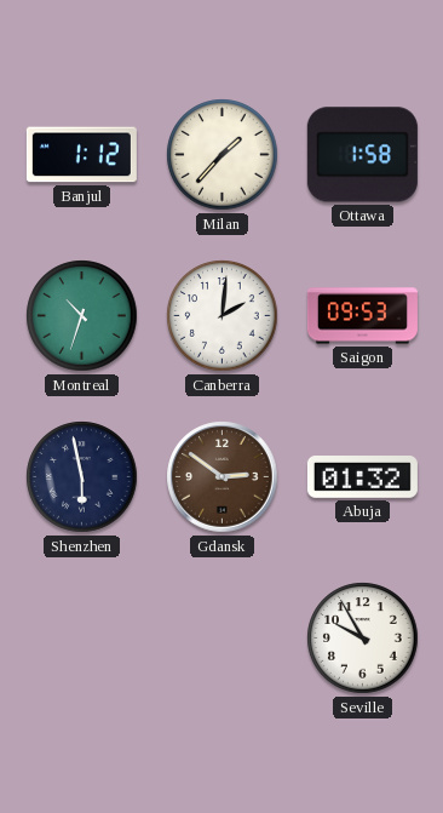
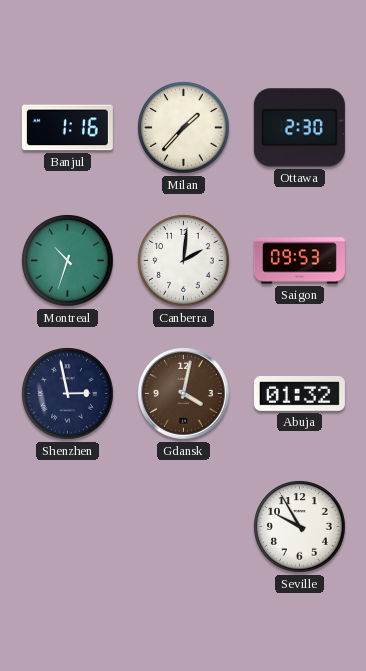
Banjul: 1:12 -> 1:16
Ottawa: 1:58 -> 2:30
Shenzhen: 5:58 -> 2:58
Gdansk: 2:51 -> 4:02
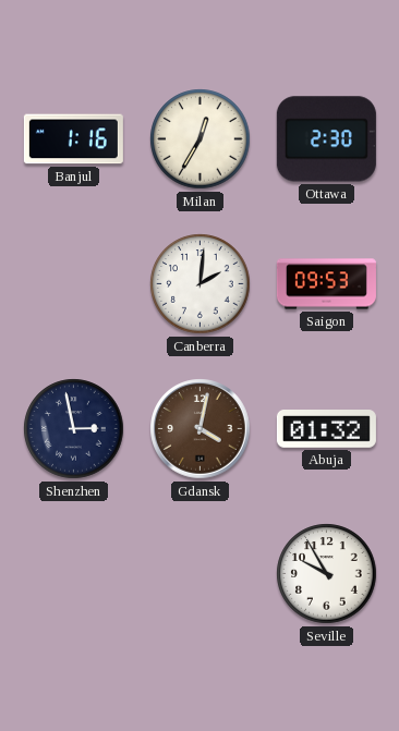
Milan: 1:37 -> 12:35
Montreal: 10:33 -> none
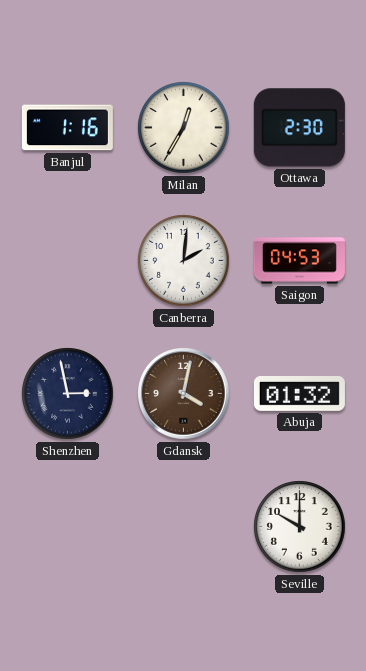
Saigon: 09:53 -> 04:53
Seville: 9:55 -> 10:00
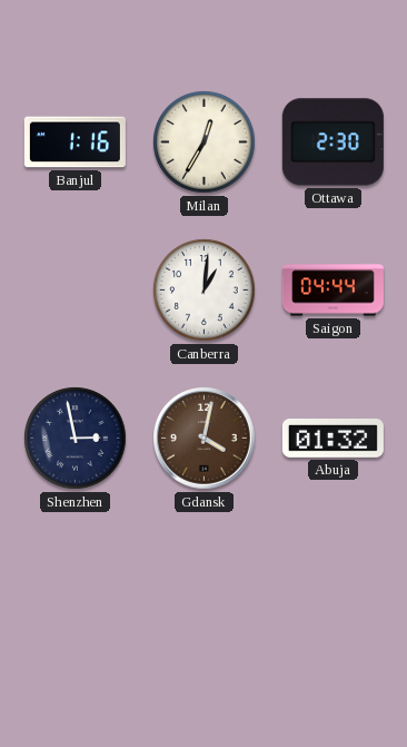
Canberra: 2:01 -> 1:01
Saigon: 04:53 -> 04:44
Seville: 10:00 -> none
